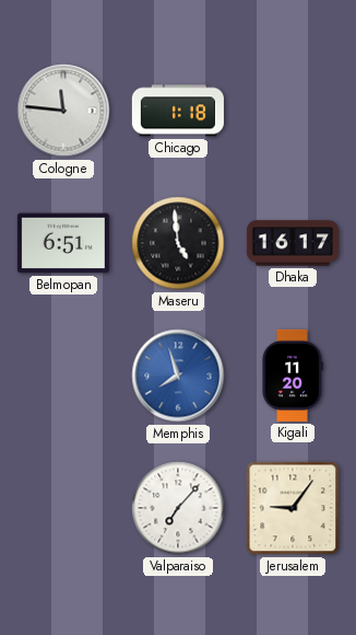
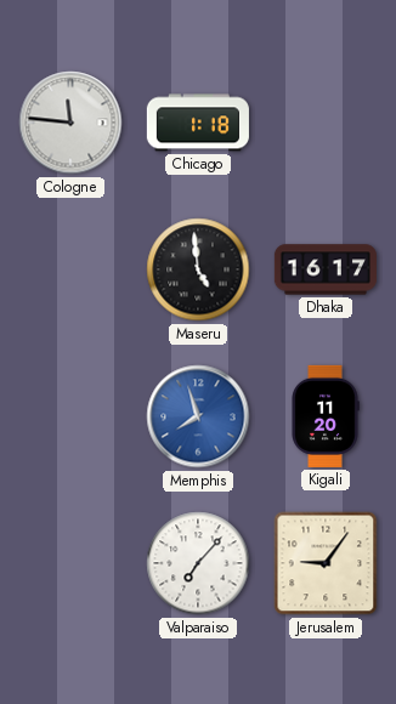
Belmopan: 6:51 -> none
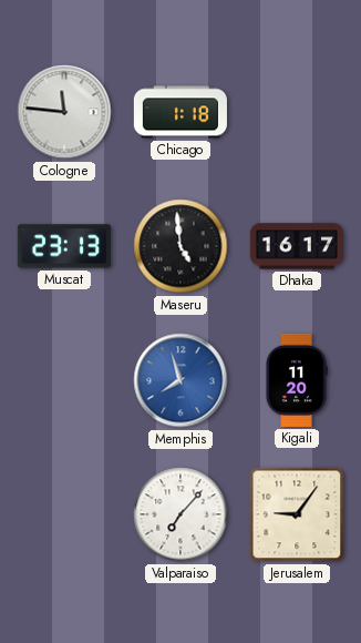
Muscat: none -> 23:13
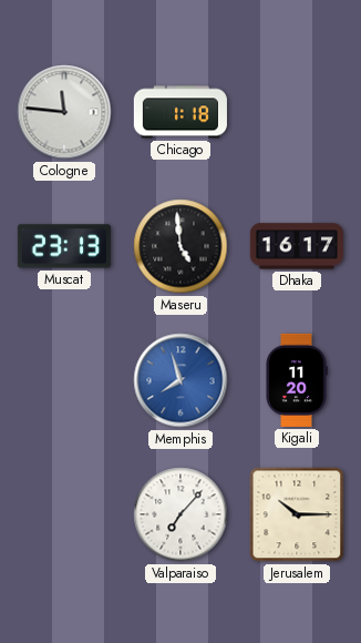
Jerusalem: 9:06 -> 10:15
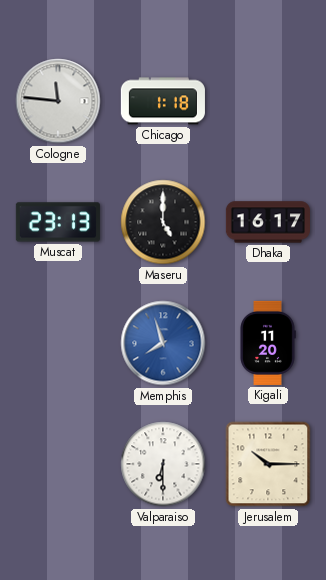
Maseru: 4:59 -> 5:00
Valparaiso: 7:07 -> 6:30
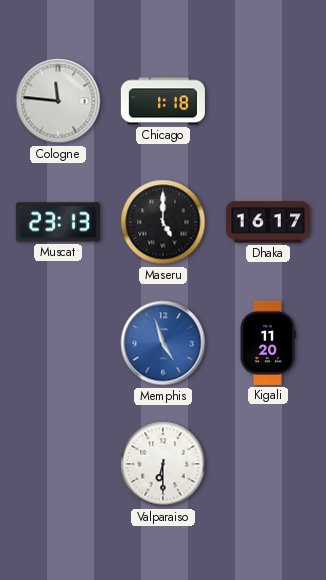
Memphis: 7:57 -> 4:57
Jerusalem: 10:15 -> none
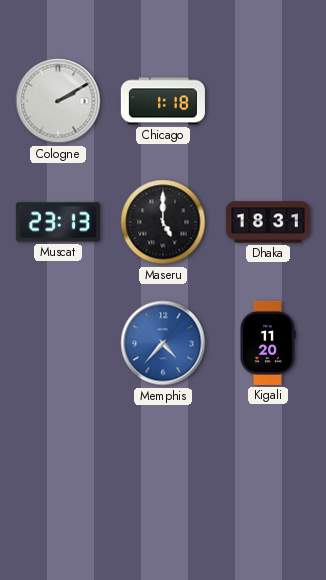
Cologne: 11:46 -> 2:10
Dhaka: 16:17 -> 18:31
Memphis: 4:57 -> 4:37
Valparaiso: 6:30 -> none
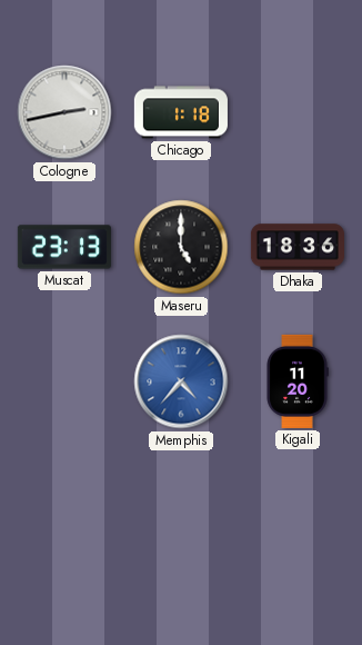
Cologne: 2:10 -> 2:43
Dhaka: 18:31 -> 18:36
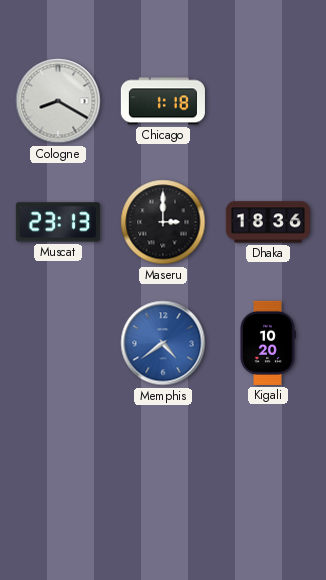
Cologne: 2:43 -> 8:20
Maseru: 5:00 -> 3:00
Memphis: 4:37 -> 4:39
Kigali: 11:20 -> 10:20
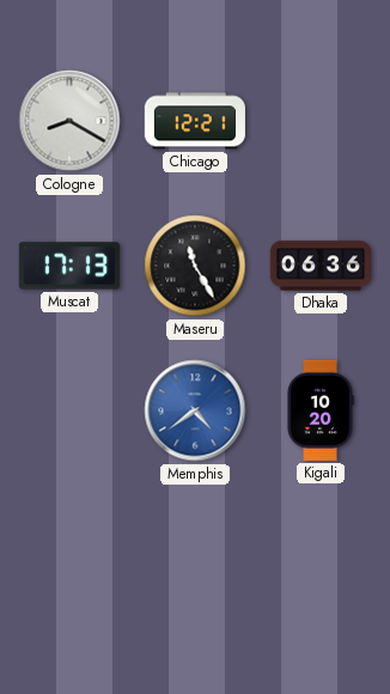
Chicago: 1:18 -> 12:21
Muscat: 23:13 -> 17:13
Maseru: 3:00 -> 11:25
Dhaka: 18:36 -> 06:36
